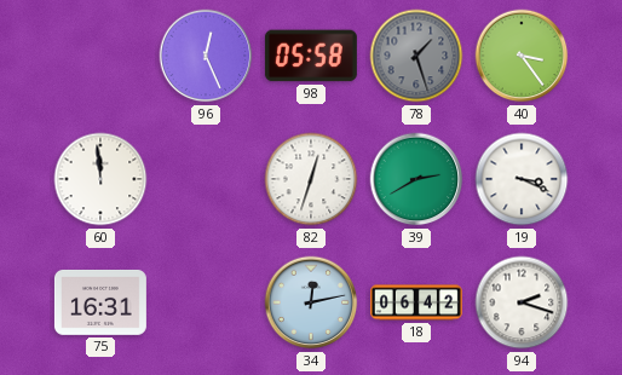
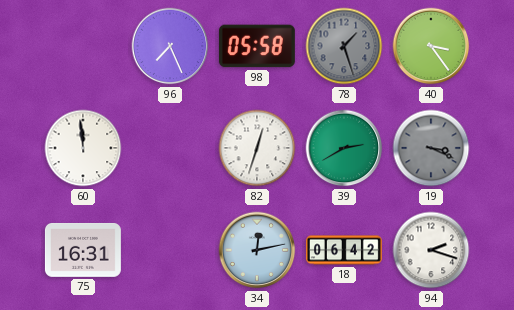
96: 12:26 -> 7:26
19 dial: white -> grey
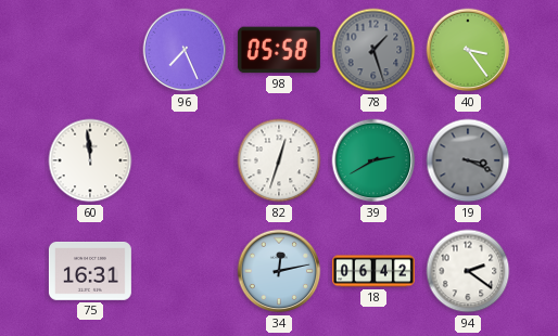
94: 2:18 -> 2:21
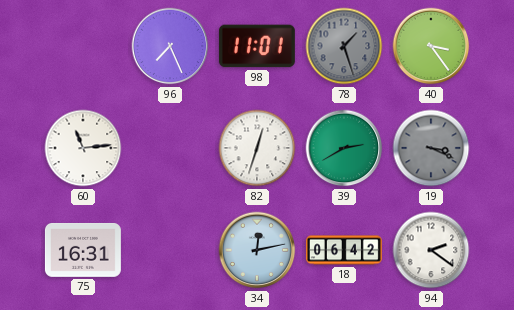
98: 05:58 -> 11:01
60: 11:59 -> 11:14
